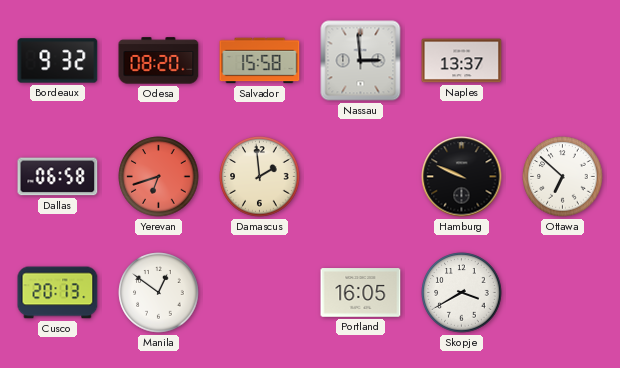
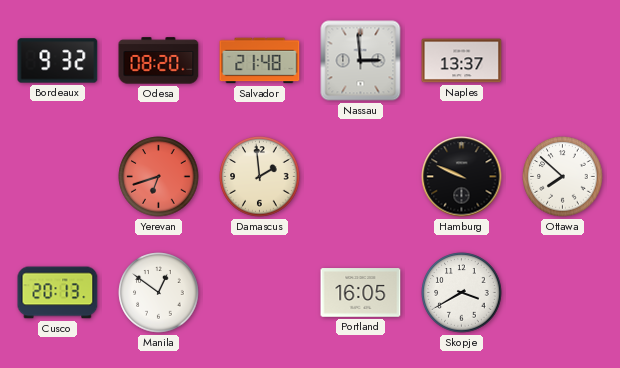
Salvador: 15:58 -> 21:48
Dallas: 06:58 -> none
Ottawa: 6:52 -> 7:52
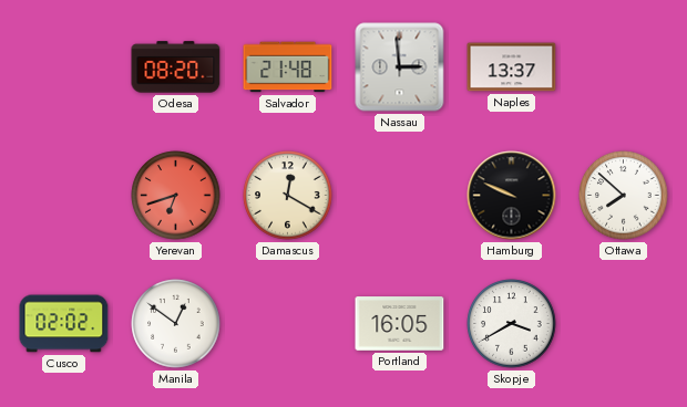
Bordeaux: 9:32 -> none
Damascus: 1:59 -> 12:20
Cusco: 20:13 -> 02:02
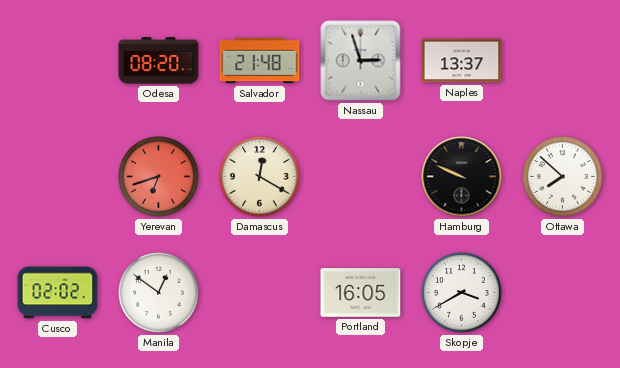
Nassau: 2:59 -> 2:57
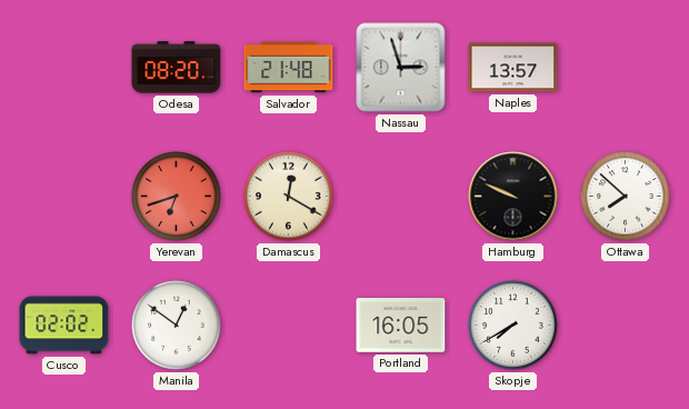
Naples: 13:37 -> 13:57
Skopje: 3:40 -> 7:40
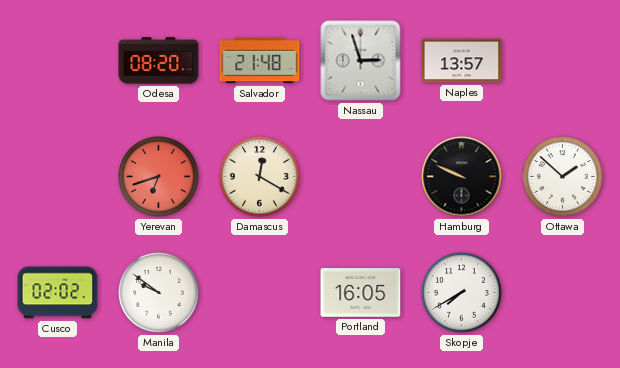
Ottawa: 7:52 -> 1:52
Manila: 12:51 -> 9:51
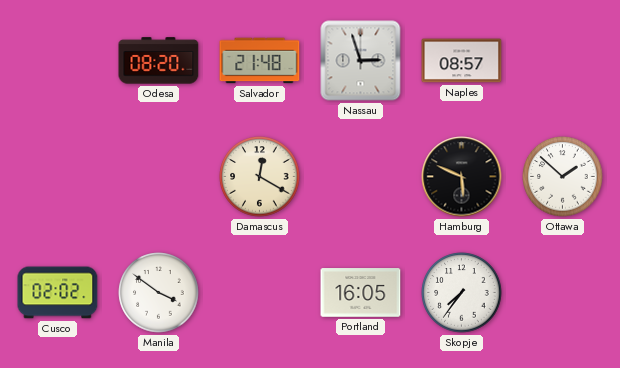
Naples: 13:57 -> 08:57
Yerevan: 6:42 -> none
Hamburg: 9:49 -> 5:49
Manila: 9:51 -> 3:51
Skopje: 7:40 -> 7:36
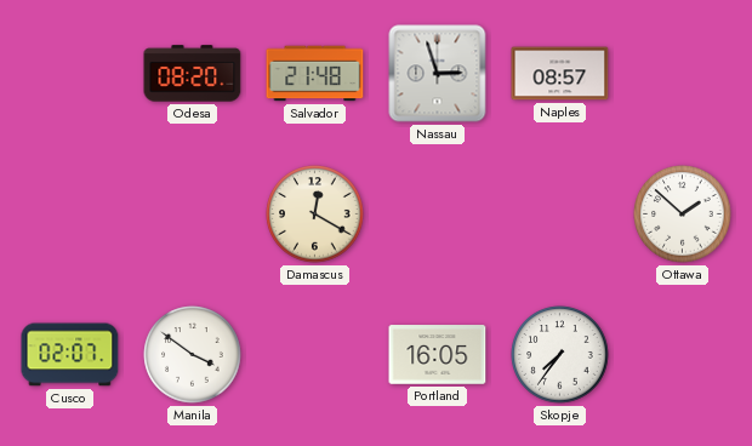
Hamburg: 5:49 -> none
Cusco: 02:02 -> 02:07
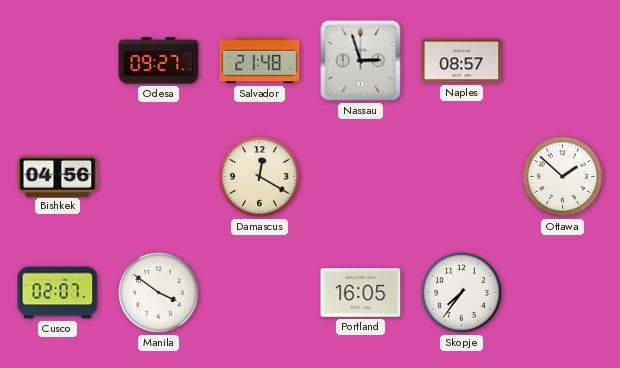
Odesa: 08:20 -> 09:27
Bishkek: none -> 04:56
